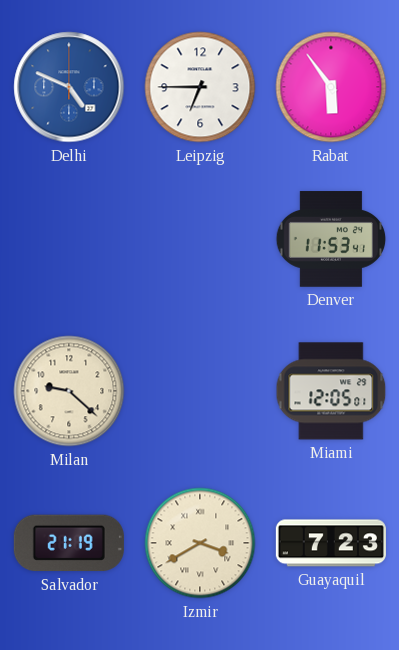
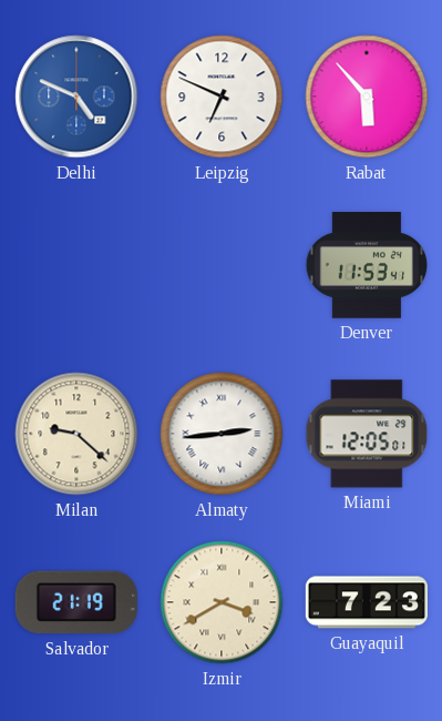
Leipzig: 6:45 -> 6:49
Rabat: 5:54 -> 5:53
Almaty: none -> 2:44
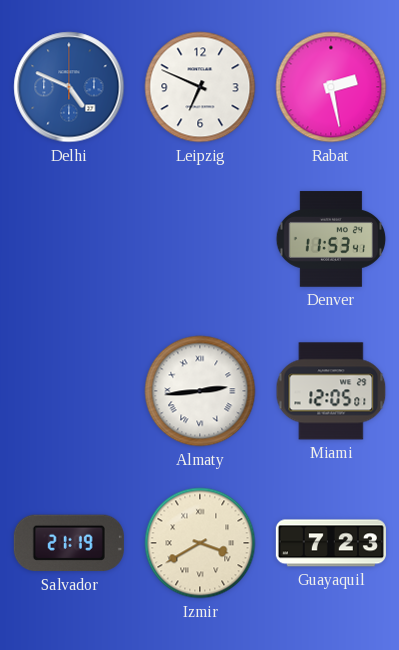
Rabat: 5:53 -> 2:28
Milan: 9:22 -> none
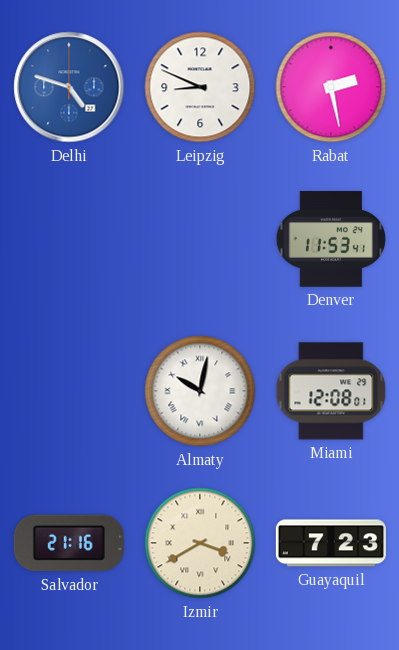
Delhi: 4:49 -> 4:48
Leipzig: 6:49 -> 8:49
Almaty: 2:44 -> 10:02
Miami: 12:05 -> 12:08
Salvador: 21:19 -> 21:16
